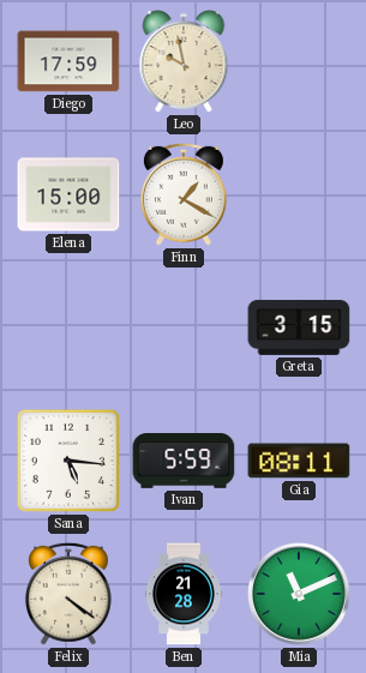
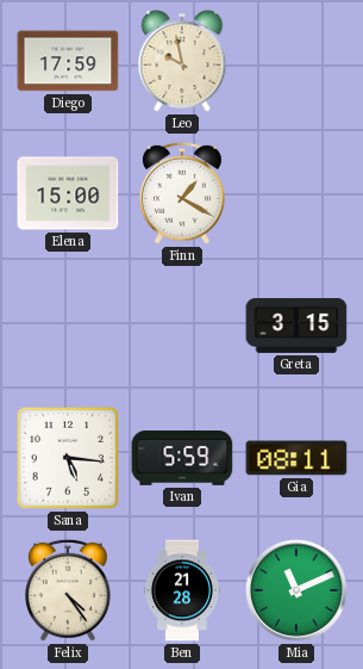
Felix: 4:21 -> 4:24
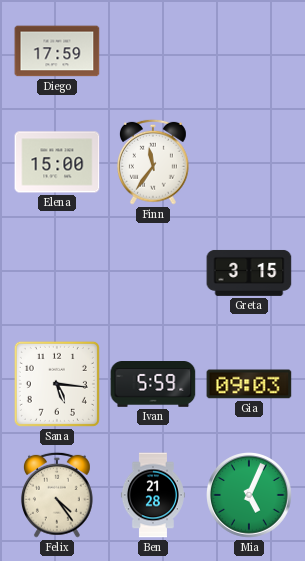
Leo: 9:58 -> none
Finn: 1:20 -> 11:36
Gia: 08:11 -> 09:03
Mia: 11:11 -> 5:04
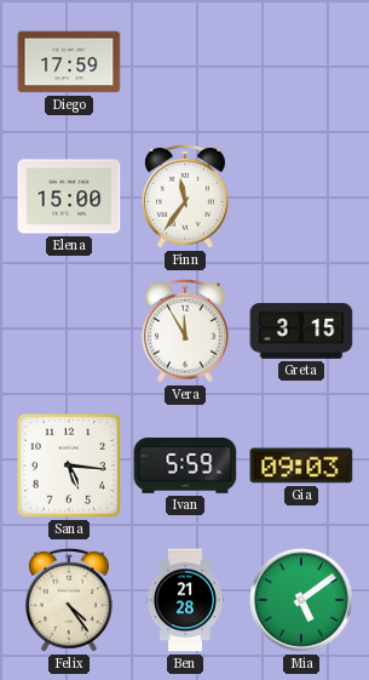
Vera: none -> 11:55
Mia: 5:04 -> 5:09
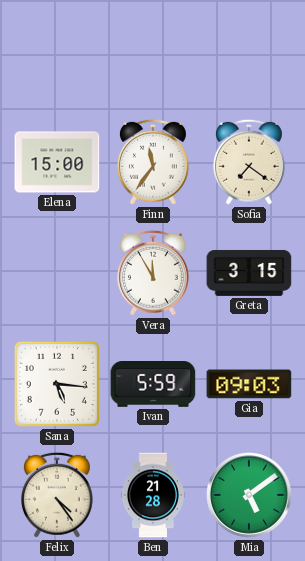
Diego: 17:59 -> none
Sofia: none -> 7:21
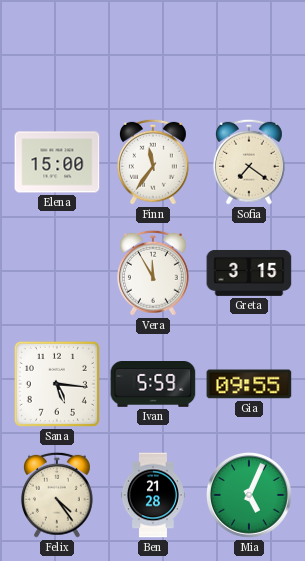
Gia: 09:03 -> 09:55
Mia: 5:09 -> 5:04
